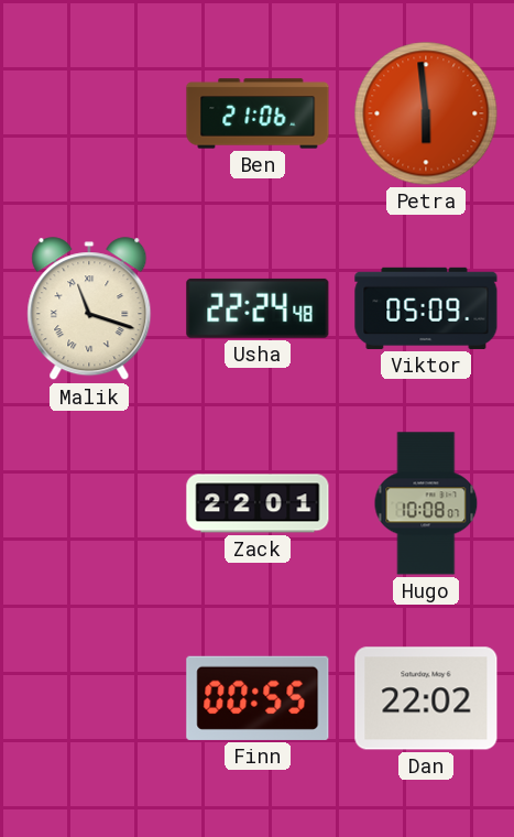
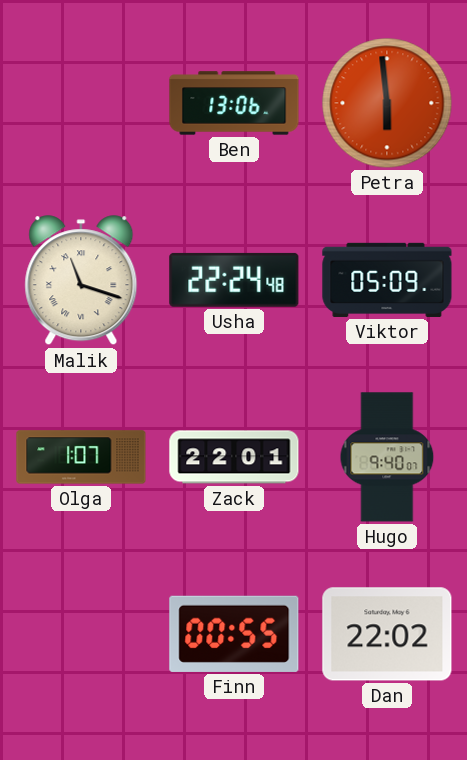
Ben: 21:06 -> 13:06
Olga: none -> 1:07
Hugo: 10:08 -> 9:40
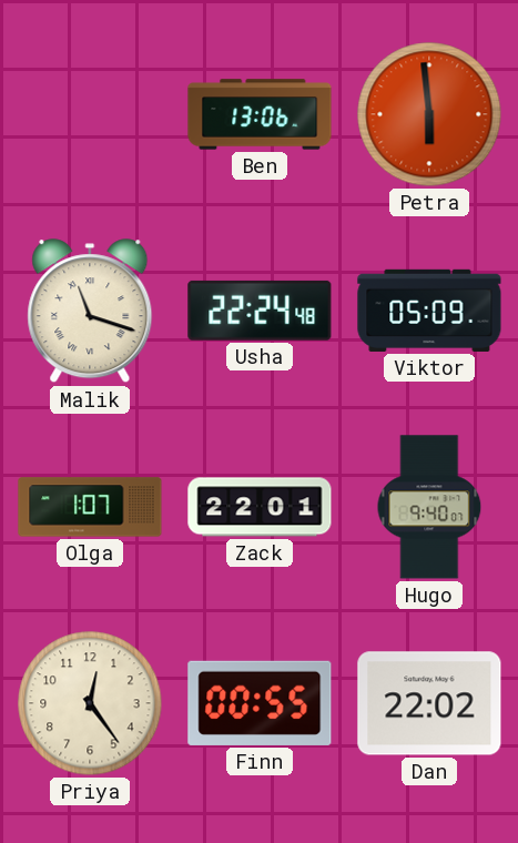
Priya: none -> 12:24
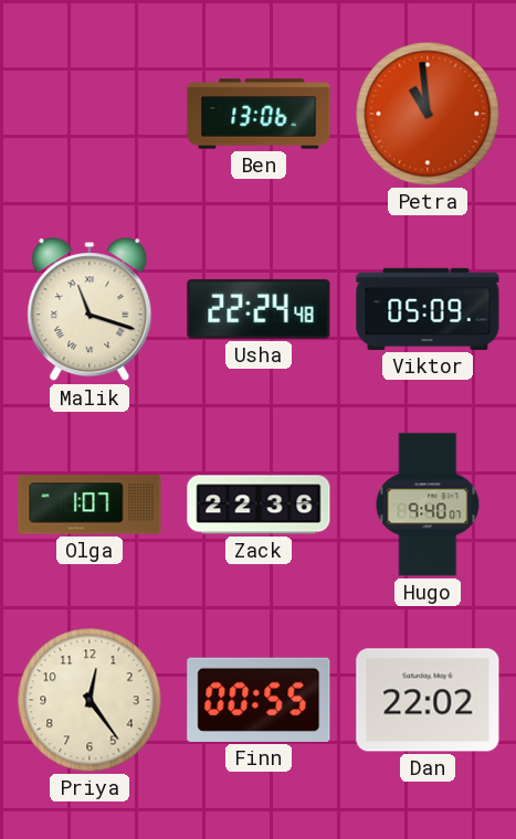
Petra: 5:59 -> 10:59
Zack: 22:01 -> 22:36
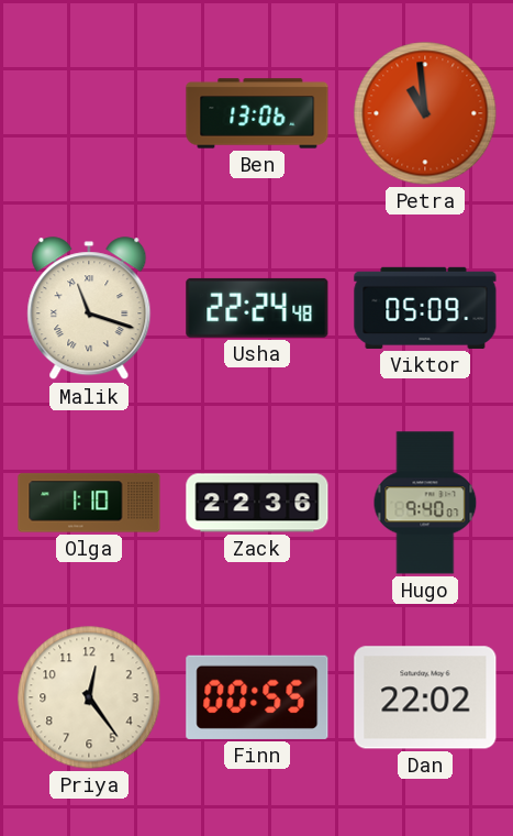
Olga: 1:07 -> 1:10
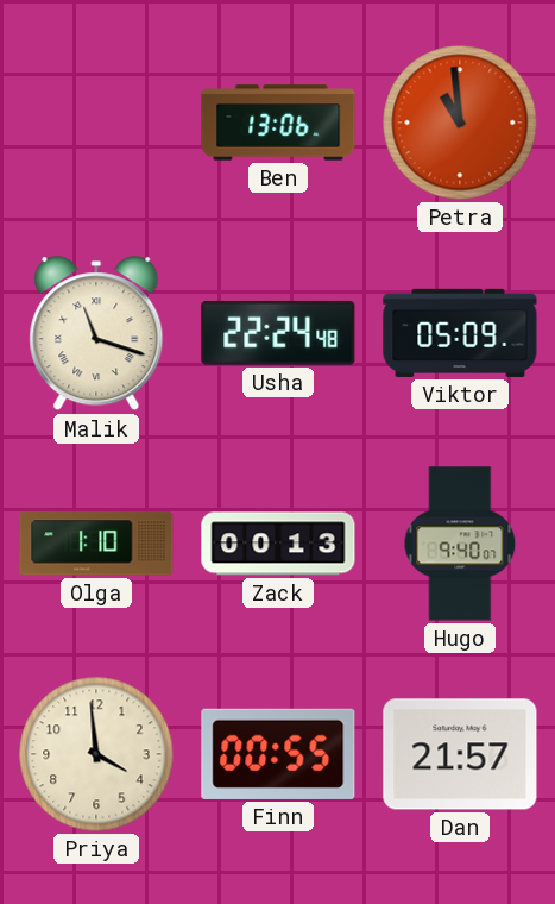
Zack: 22:36 -> 00:13
Priya: 12:24 -> 3:59
Dan: 22:02 -> 21:57
